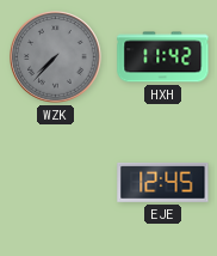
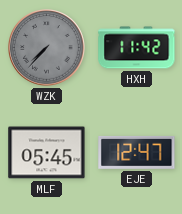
MLF: none -> 05:45
EJE: 12:45 -> 12:47
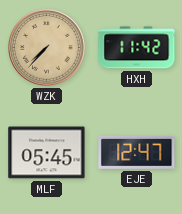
WZK dial: grey -> champagne
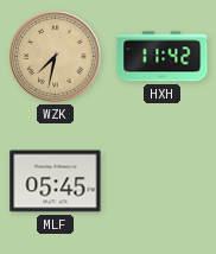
WZK: 7:37 -> 7:32
EJE: 12:47 -> none
